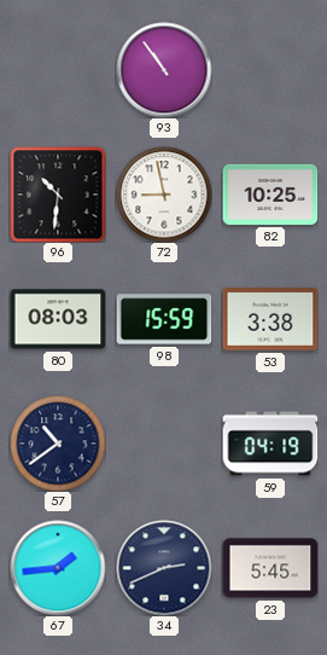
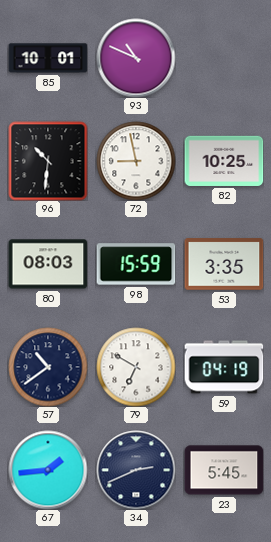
85: none -> 10:01
93: 10:54 -> 10:49
53: 3:38 -> 3:35
79: none -> 6:50
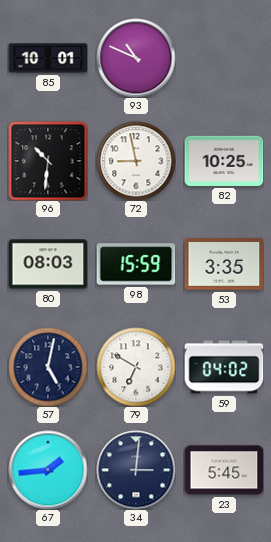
57: 10:39 -> 5:02
59: 04:19 -> 04:02
34: 2:41 -> 3:01
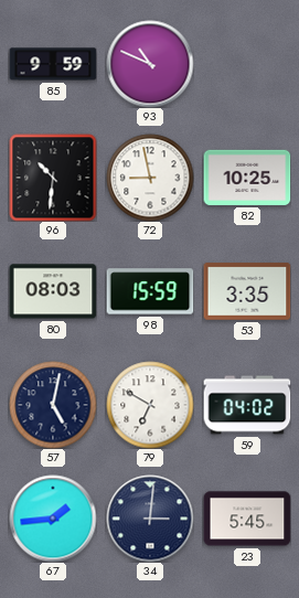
85: 10:01 -> 9:59
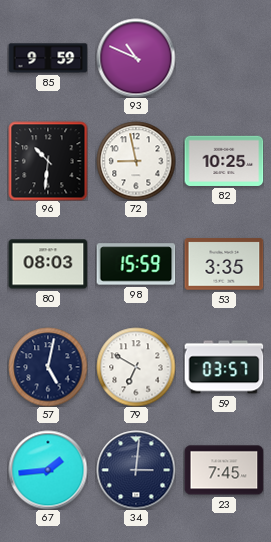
59: 04:02 -> 03:57
23: 5:45 -> 7:45
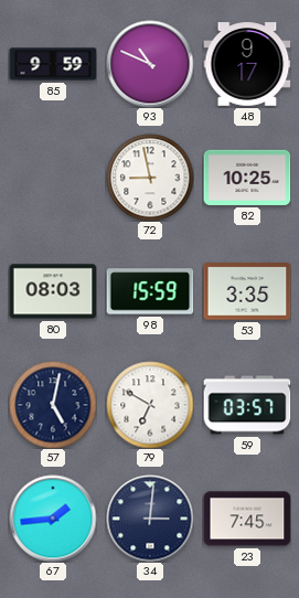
48: none -> 9:17
96: 10:31 -> none
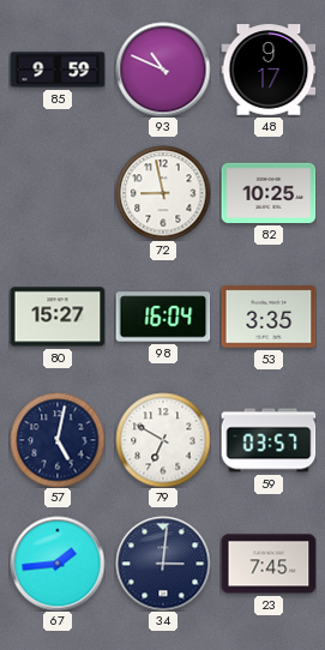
80: 08:03 -> 15:27
98: 15:59 -> 16:04
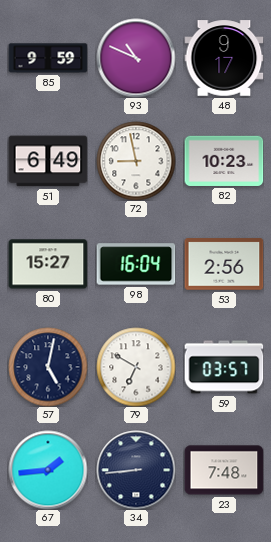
51: none -> 6:49
82: 10:25 -> 10:23
53: 3:35 -> 2:56
34: 3:01 -> 8:44
23: 7:45 -> 7:48
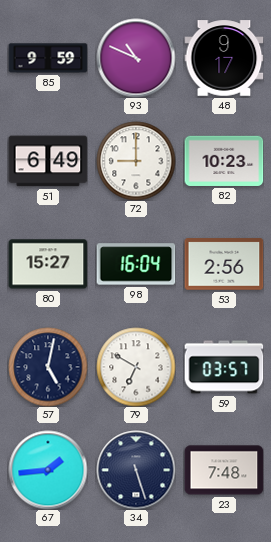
72: 8:58 -> 9:00
34: 8:44 -> 5:27
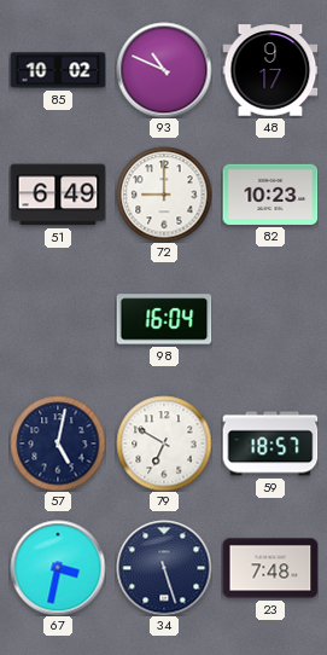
85: 9:59 -> 10:02
80: 15:27 -> none
53: 2:56 -> none
59: 03:57 -> 18:57
67: 1:44 -> 3:32
